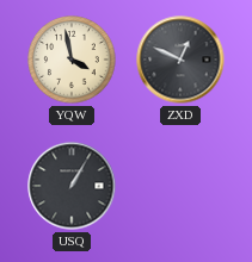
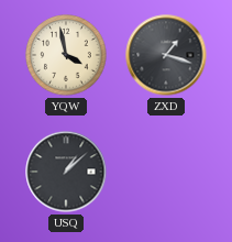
ZXD: 12:49 -> 1:18
USQ: 1:05 -> 1:08
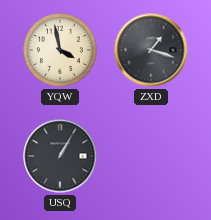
USQ: 1:08 -> 1:05
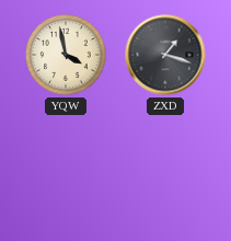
USQ: 1:05 -> none
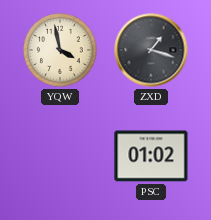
PSC: none -> 01:02
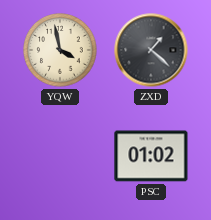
ZXD: 1:18 -> 1:22
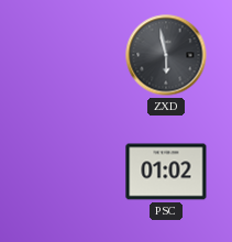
YQW: 3:58 -> none
ZXD: 1:22 -> 5:58
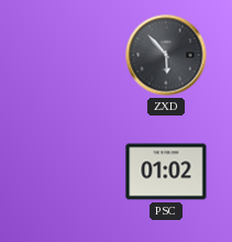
ZXD: 5:58 -> 5:53
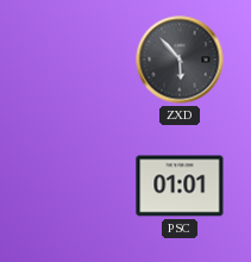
PSC: 01:02 -> 01:01
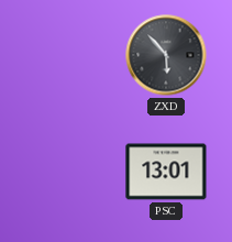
PSC: 01:01 -> 13:01
